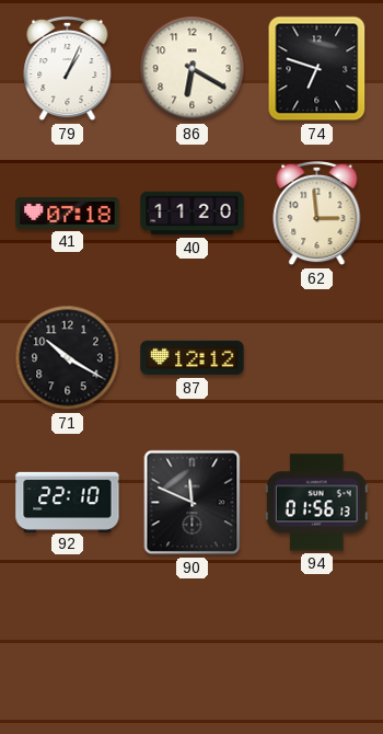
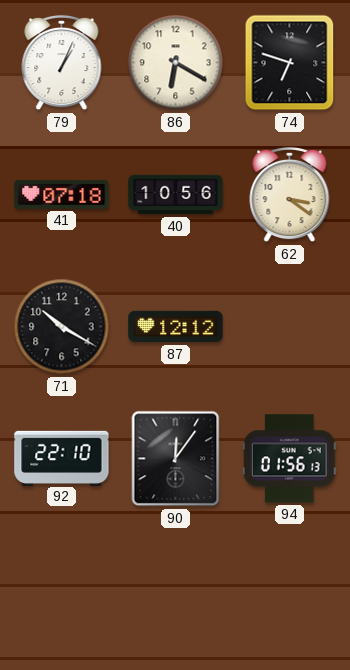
40: 11:20 -> 10:56
62: 2:59 -> 3:21
90: 11:49 -> 12:06
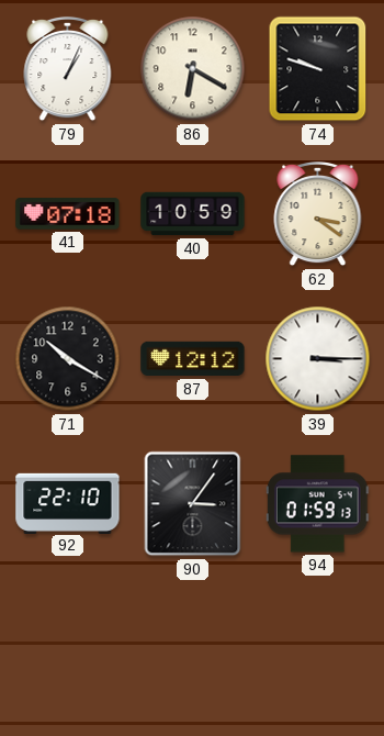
74: 6:48 -> 9:48
40: 10:56 -> 10:59
39: none -> 3:15
90: 12:06 -> 3:06
94: 01:56 -> 01:59
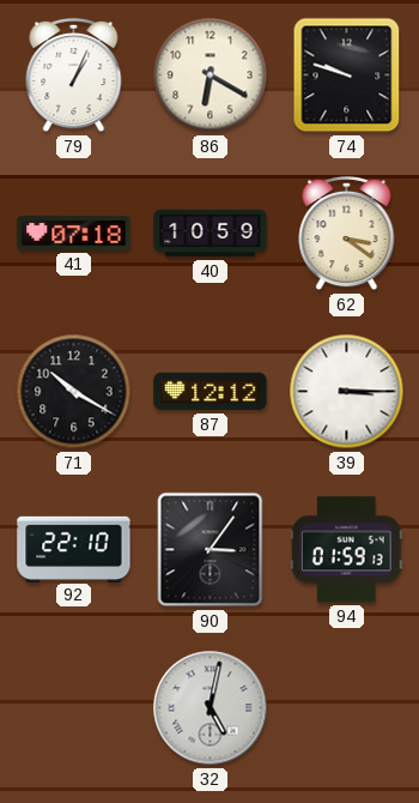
32: none -> 5:02
